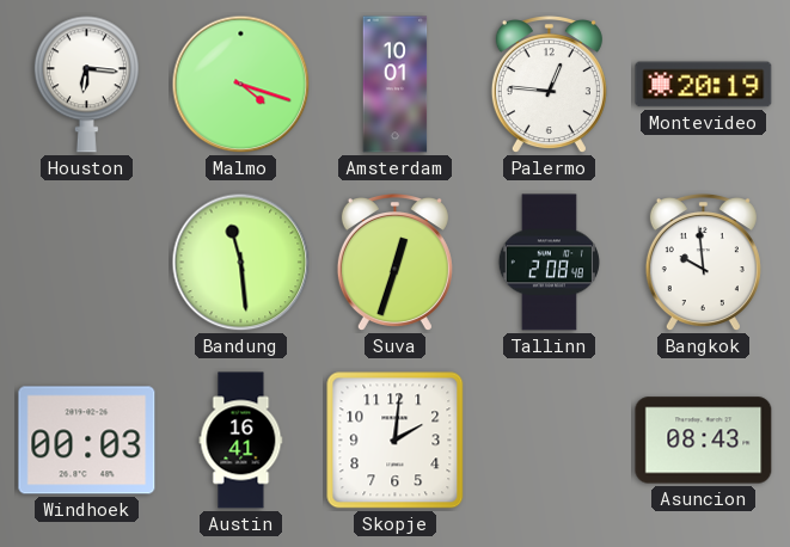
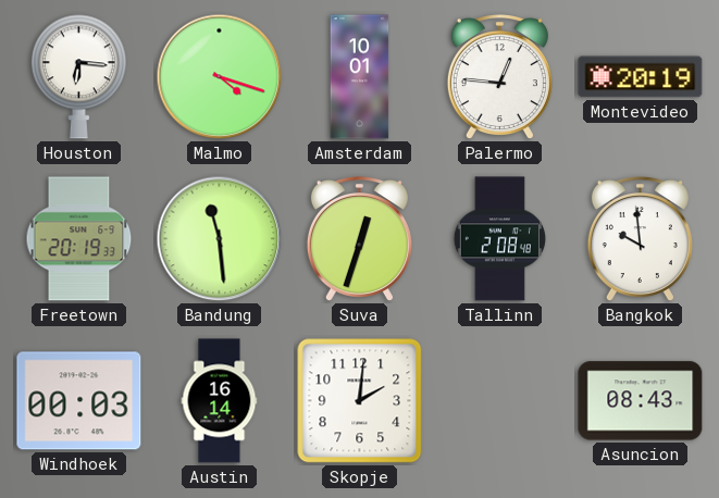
Freetown: none -> 20:19
Austin: 16:41 -> 16:14
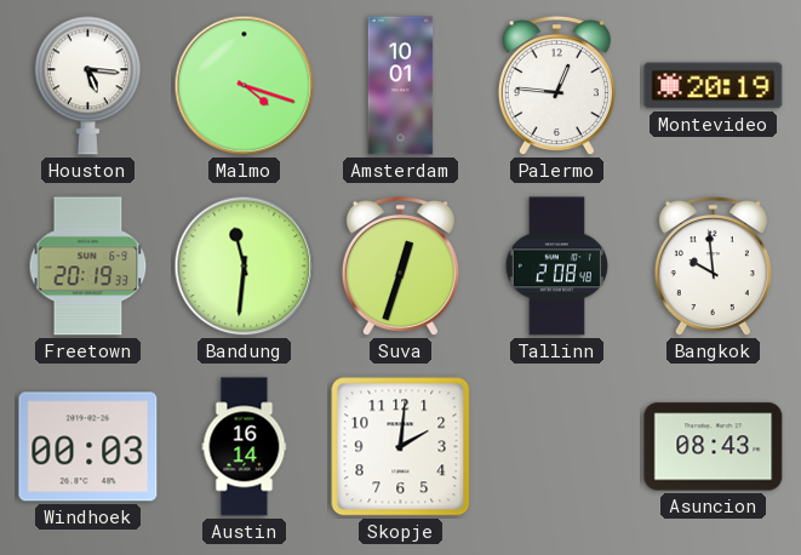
Houston: 6:16 -> 5:16
Bandung: 11:29 -> 11:31
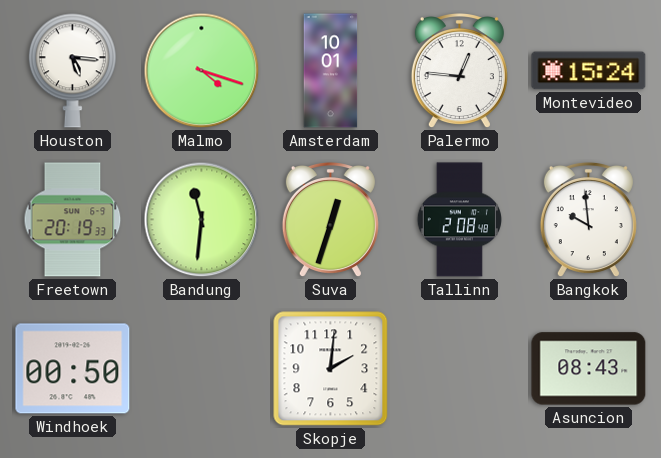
Montevideo: 20:19 -> 15:24
Windhoek: 00:03 -> 00:50
Austin: 16:14 -> none
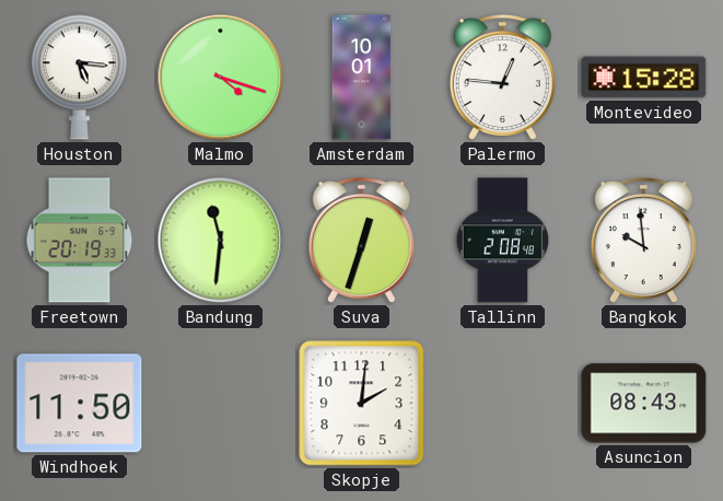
Montevideo: 15:24 -> 15:28
Windhoek: 00:50 -> 11:50
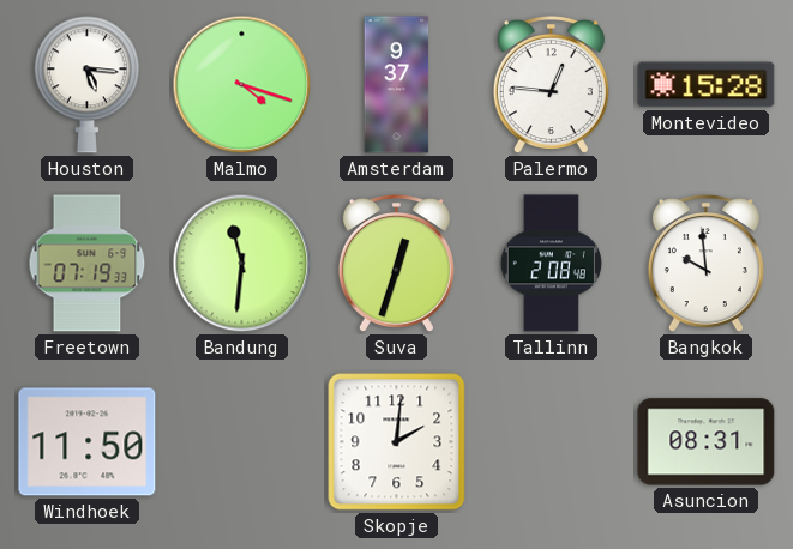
Amsterdam: 10:01 -> 9:37
Freetown: 20:19 -> 07:19
Asuncion: 08:43 -> 08:31
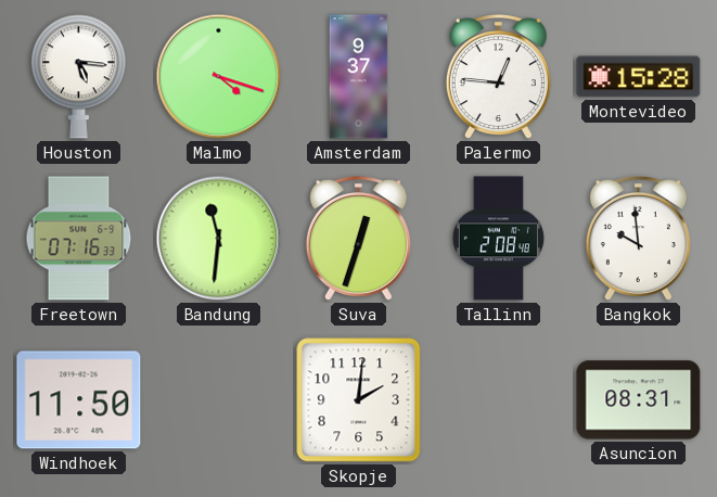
Freetown: 07:19 -> 07:16
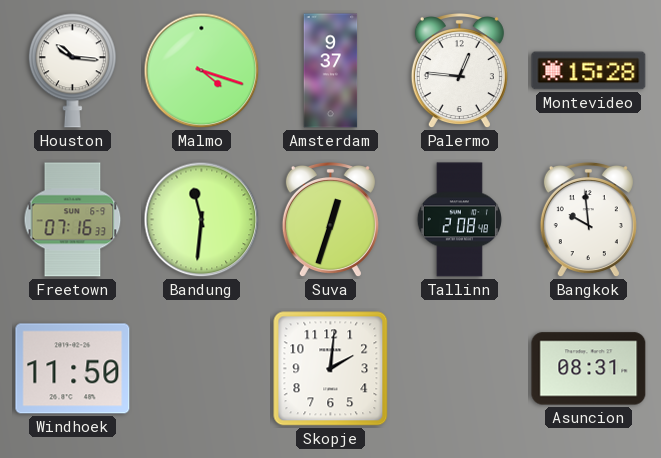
Houston: 5:16 -> 10:16
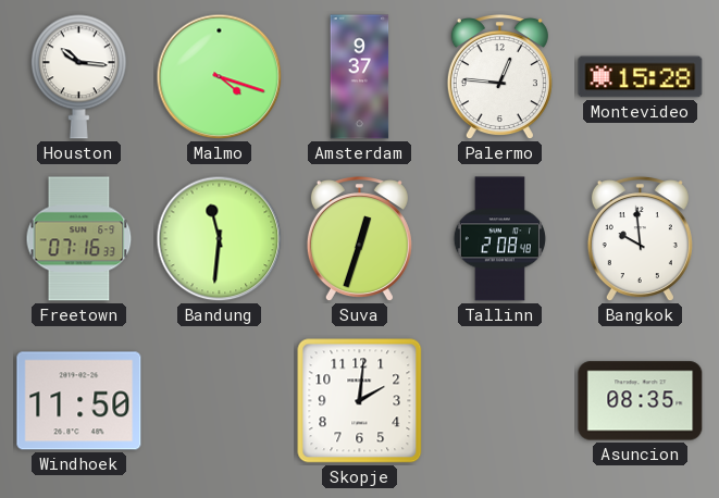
Asuncion: 08:31 -> 08:35
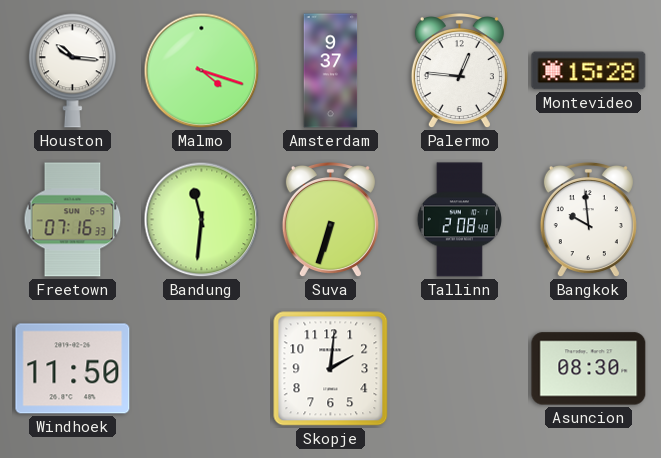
Suva: 12:33 -> 6:33
Asuncion: 08:35 -> 08:30
